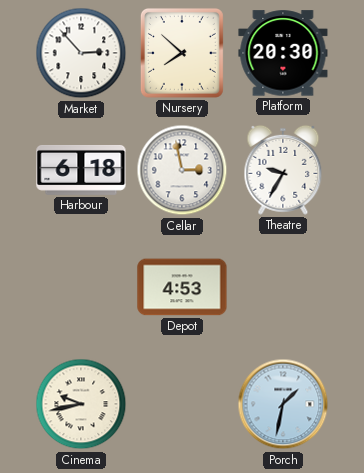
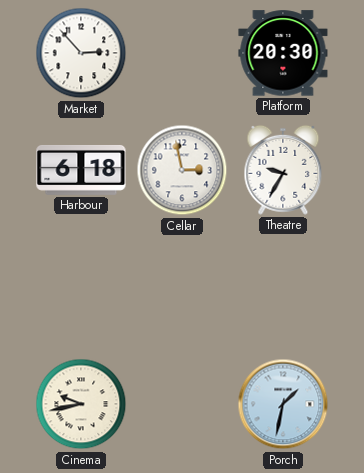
Nursery: 7:52 -> none
Depot: 4:53 -> none
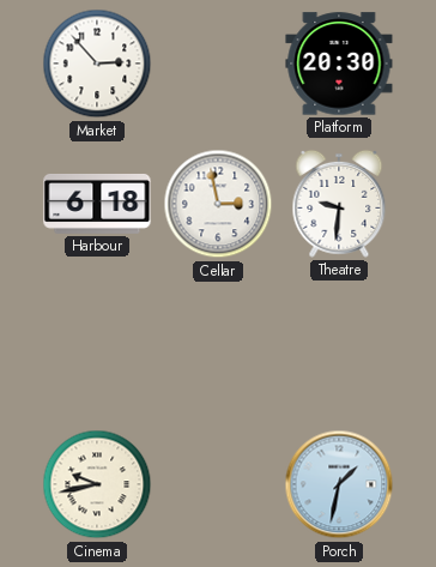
Theatre: 9:35 -> 9:31
